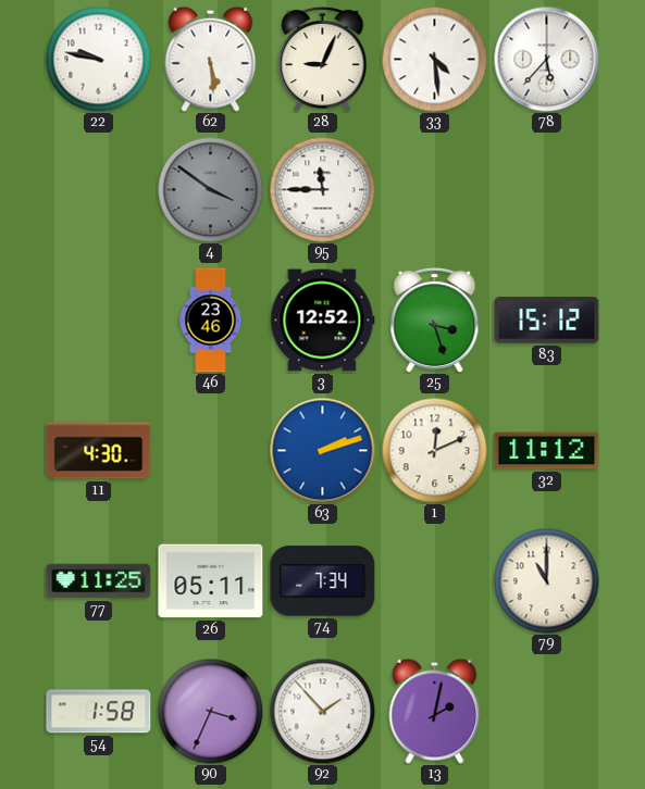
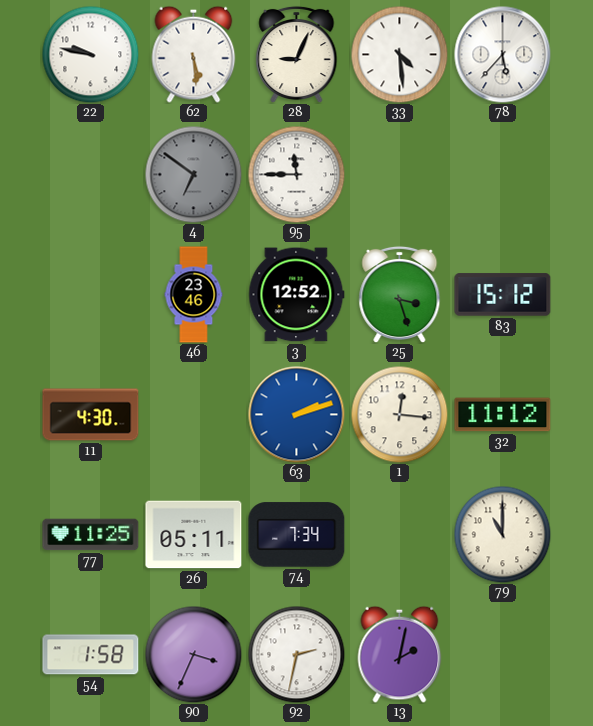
4: 3:51 -> 6:51
1: 12:11 -> 12:16
92: 1:53 -> 2:32
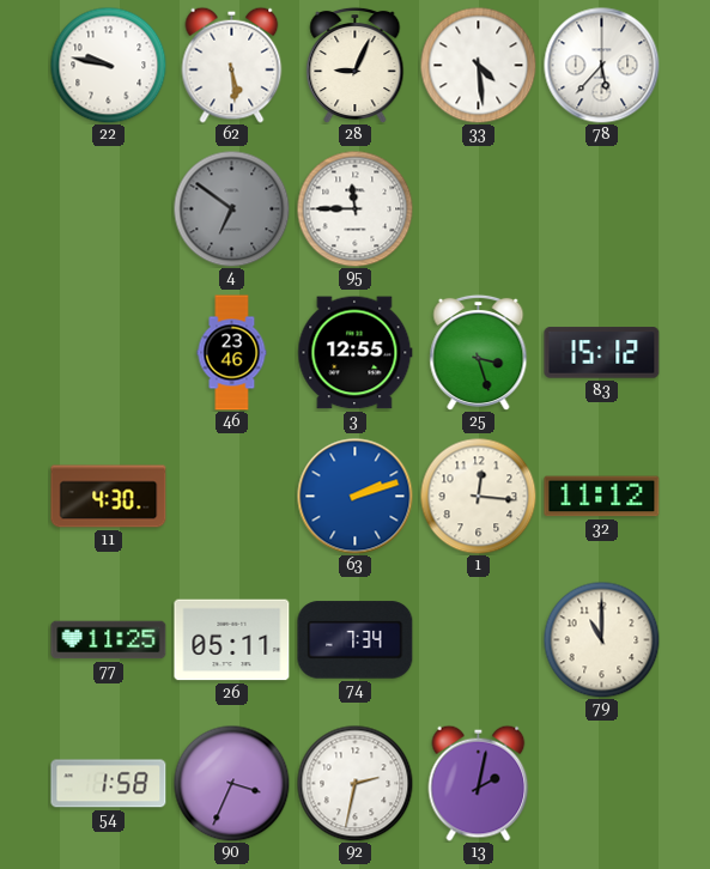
3: 12:52 -> 12:55
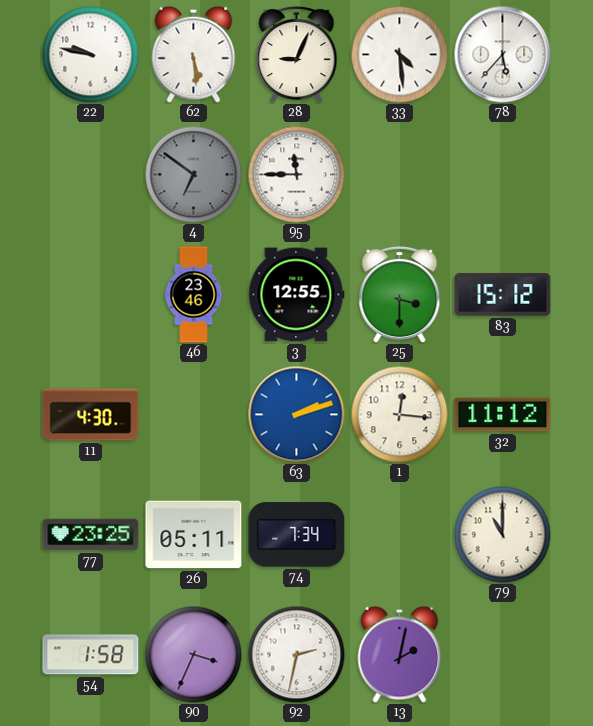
25: 3:27 -> 3:30
77: 11:25 -> 23:25
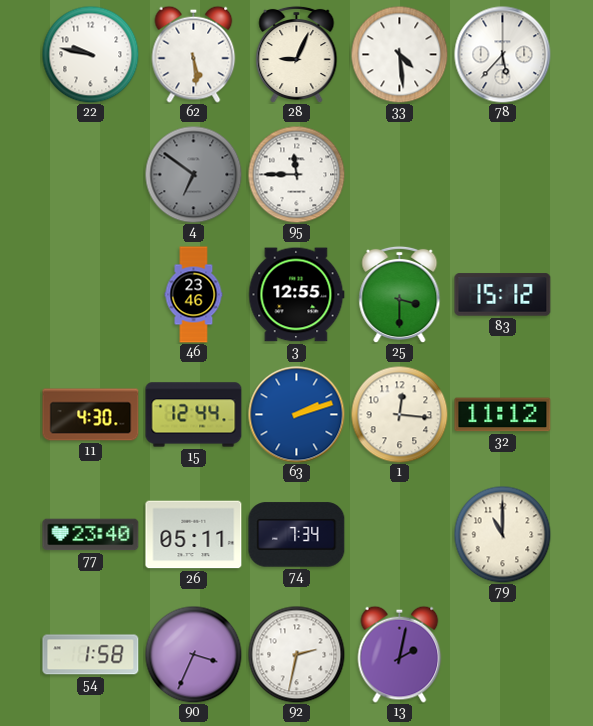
15: none -> 12:44
77: 23:25 -> 23:40
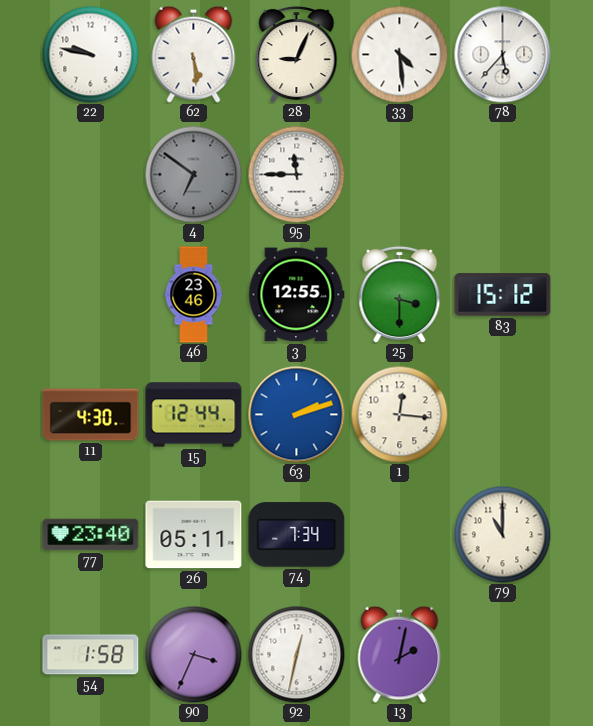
32: 11:12 -> none
92: 2:32 -> 12:32
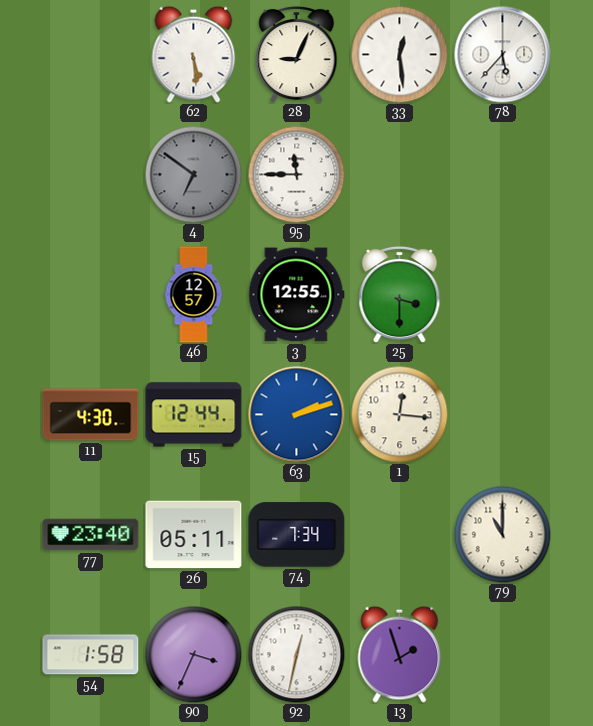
22: 9:47 -> none
33: 4:29 -> 12:29
46: 23:46 -> 12:57
83: 15:12 -> none
13: 2:02 -> 1:57
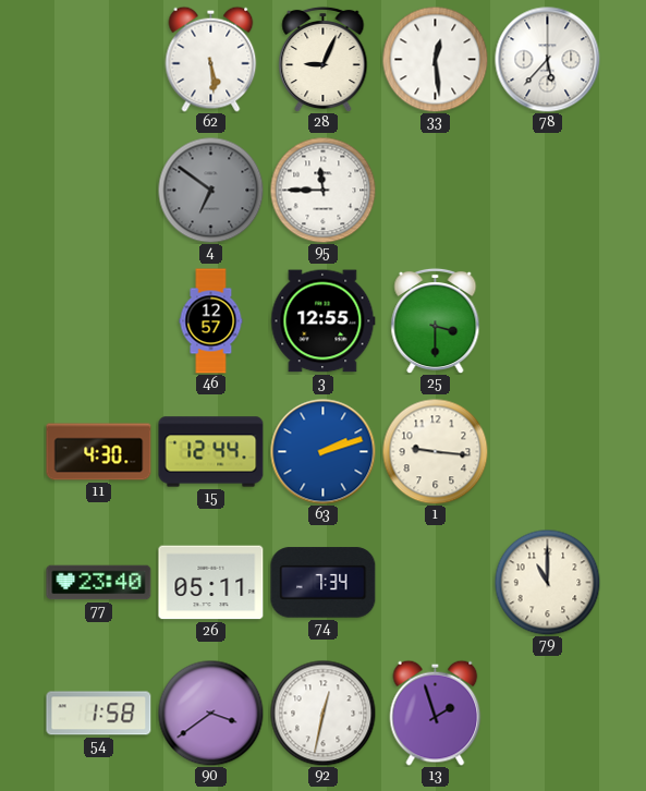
1: 12:16 -> 9:16
90: 3:34 -> 3:39
